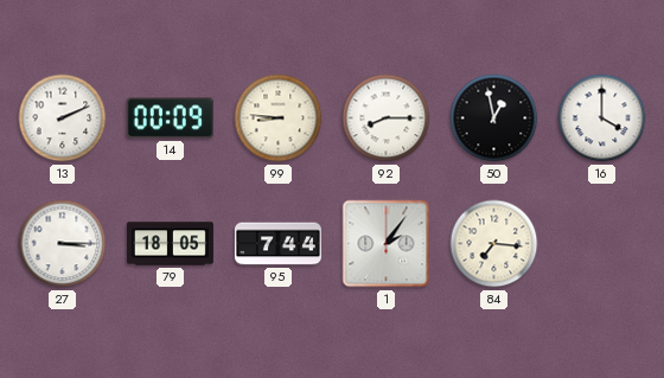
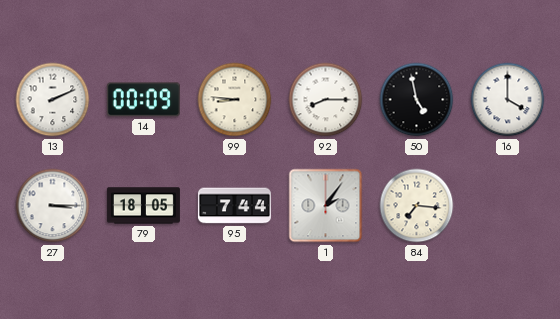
50: 12:58 -> 4:58
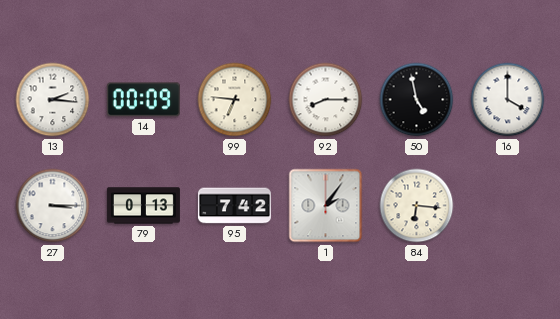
13: 2:11 -> 2:16
99: 8:46 -> 6:46
79: 18:05 -> 0:13
95: 7:44 -> 7:42
84: 7:16 -> 6:16
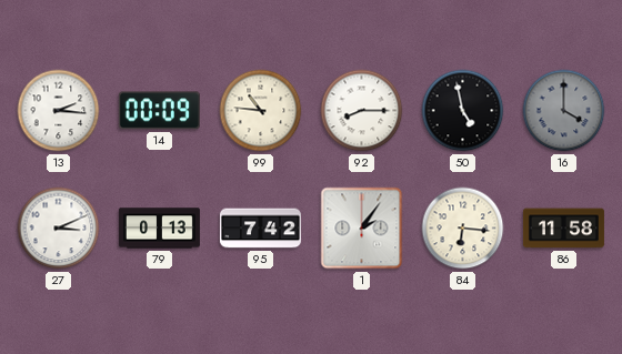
99: 6:46 -> 10:46
16 dial: white -> grey
27: 3:15 -> 3:11
86: none -> 11:58
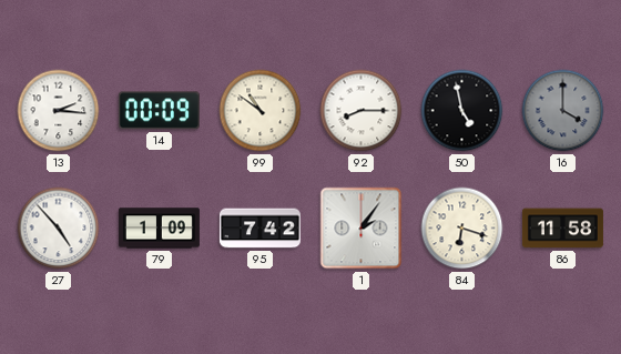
99: 10:46 -> 10:51
27: 3:11 -> 4:53
79: 0:13 -> 1:09
84: 6:16 -> 6:18
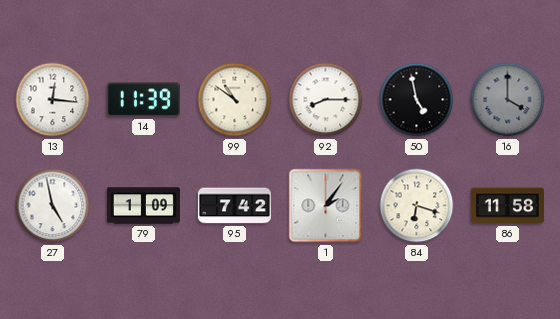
13: 2:16 -> 12:16
14: 00:09 -> 11:39
27: 4:53 -> 4:58
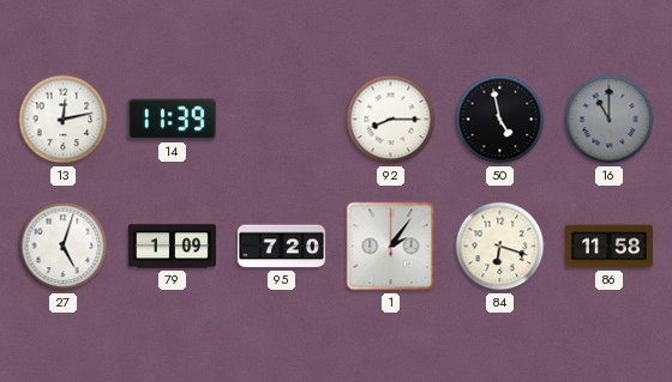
13: 12:16 -> 12:13
99: 10:51 -> none
16: 4:00 -> 11:00
27: 4:58 -> 5:03
95: 7:42 -> 7:20
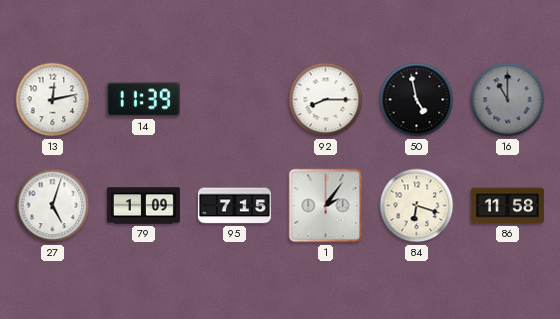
95: 7:20 -> 7:15
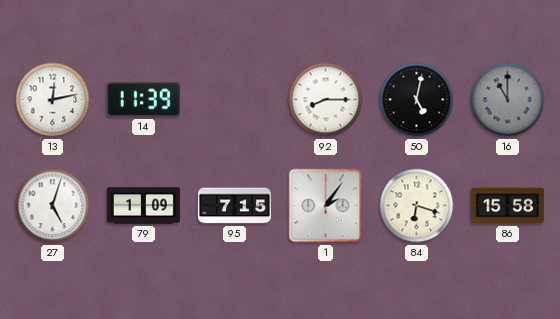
50: 4:58 -> 5:02
86: 11:58 -> 15:58
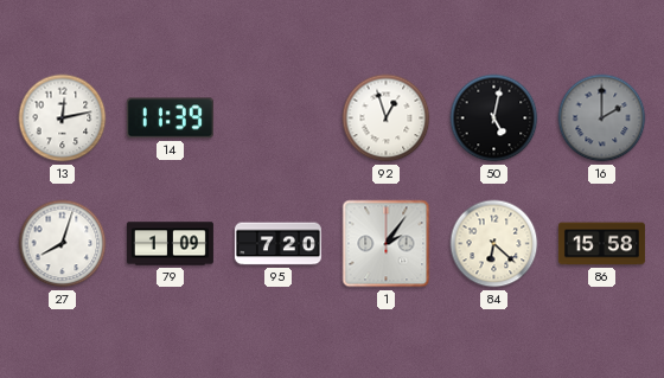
92: 8:15 -> 12:57
16: 11:00 -> 2:00
27: 5:03 -> 8:03
95: 7:15 -> 7:20
84: 6:18 -> 6:22
